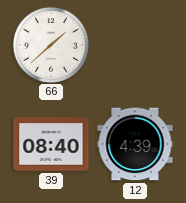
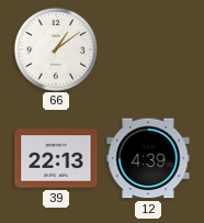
66: 1:38 -> 1:09
39: 08:40 -> 22:13
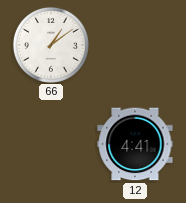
39: 22:13 -> none
12: 4:39 -> 4:41
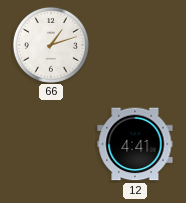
66: 1:09 -> 1:12
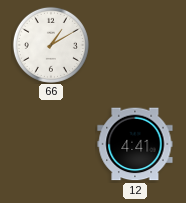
66: 1:12 -> 1:10
